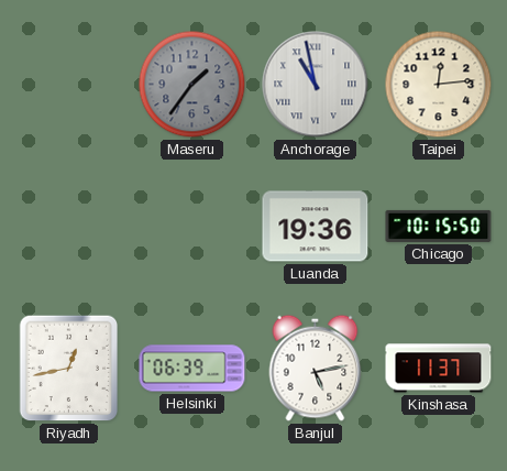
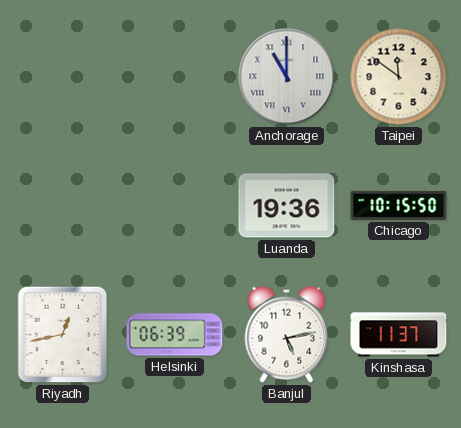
Maseru: 1:36 -> none
Anchorage: 10:58 -> 11:00
Taipei: 12:14 -> 11:51
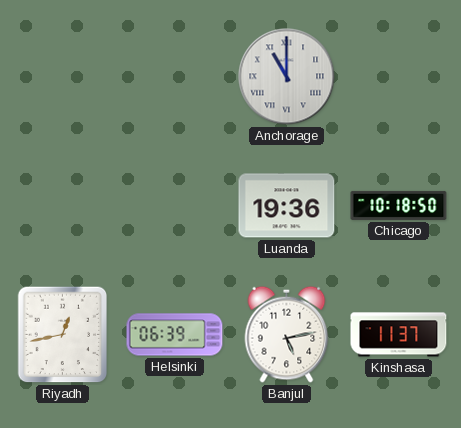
Taipei: 11:51 -> none
Chicago: 10:15 -> 10:18
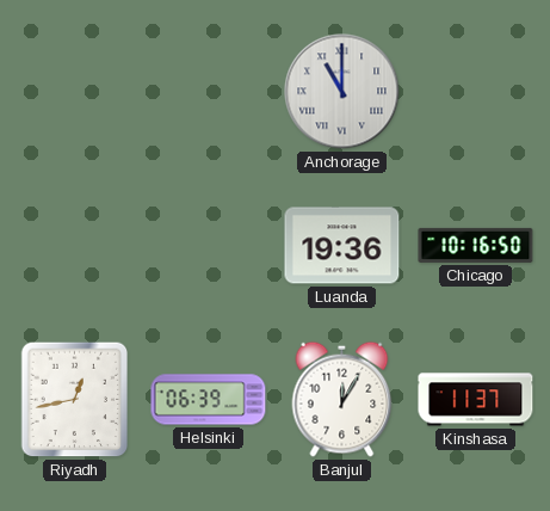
Chicago: 10:18 -> 10:16
Banjul: 5:13 -> 12:05
